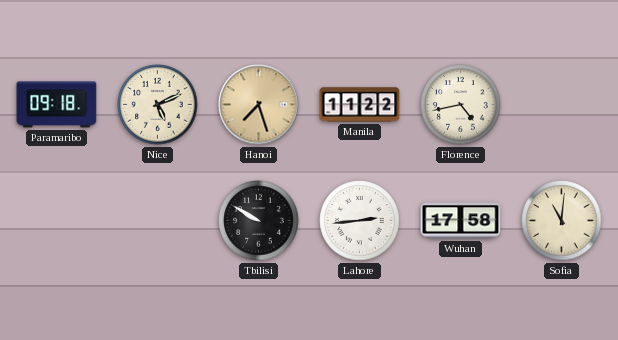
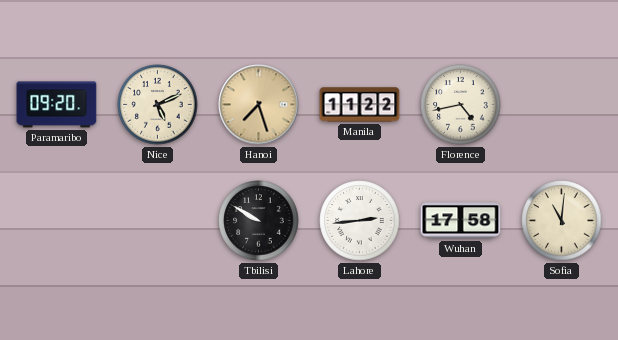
Paramaribo: 09:18 -> 09:20
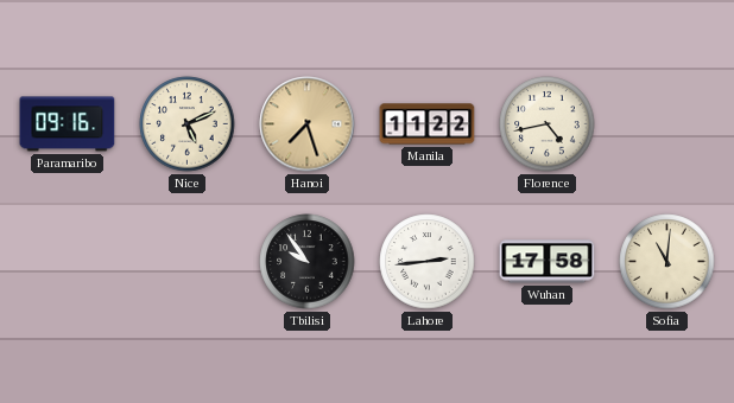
Paramaribo: 09:20 -> 09:16
Tbilisi: 9:50 -> 9:54
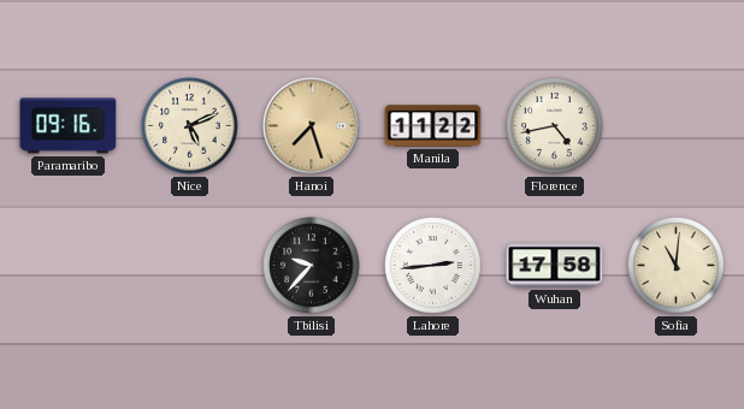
Tbilisi: 9:54 -> 9:37
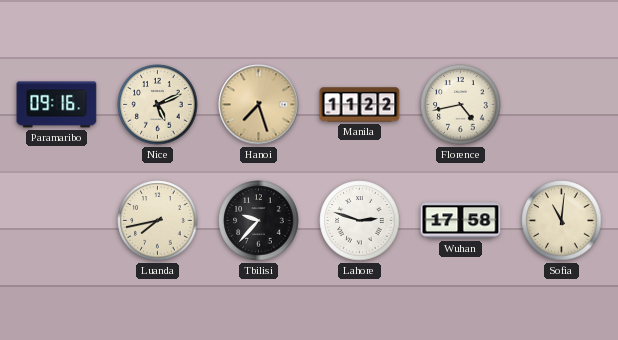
Luanda: none -> 7:43
Lahore: 2:44 -> 2:48
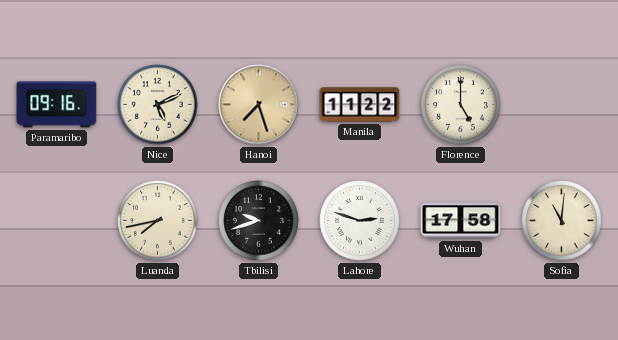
Florence: 4:43 -> 5:00
Tbilisi: 9:37 -> 9:42
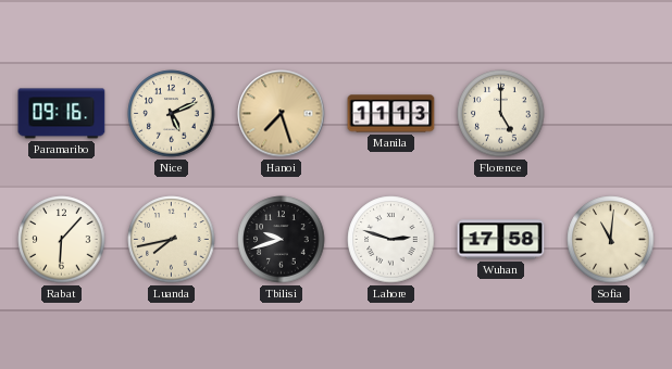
Manila: 11:22 -> 11:13
Rabat: none -> 6:07
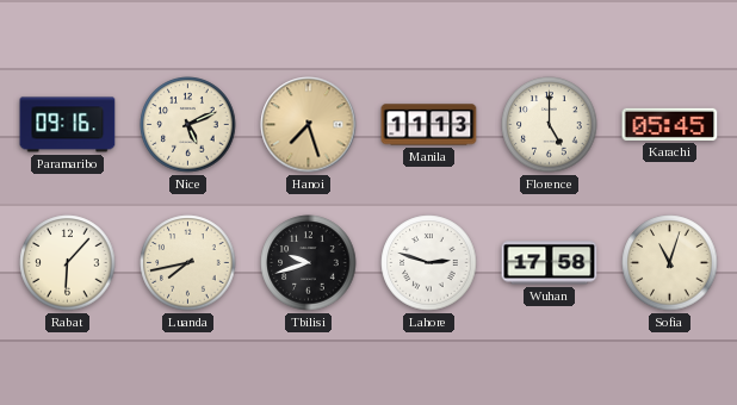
Karachi: none -> 05:45
Sofia: 11:01 -> 11:03
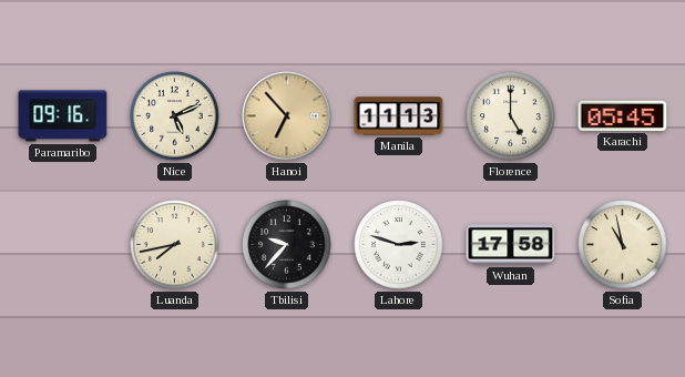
Hanoi: 7:27 -> 6:53
Rabat: 6:07 -> none
Tbilisi: 9:42 -> 9:37
Sofia: 11:03 -> 10:58
